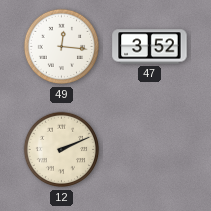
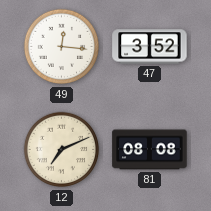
12: 2:11 -> 7:11
81: none -> 08:08
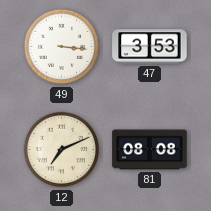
49: 12:16 -> 3:16
47: 3:52 -> 3:53
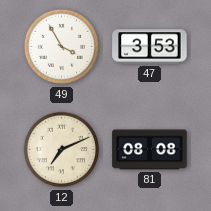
49: 3:16 -> 3:55
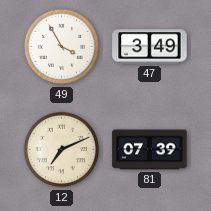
47: 3:53 -> 3:49
81: 08:08 -> 07:39
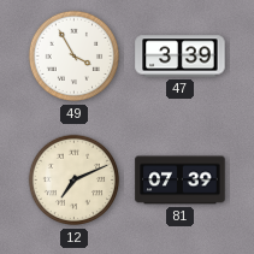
47: 3:49 -> 3:39
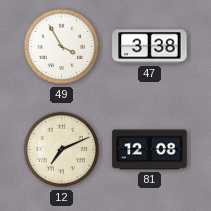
47: 3:39 -> 3:38
81: 07:39 -> 12:08
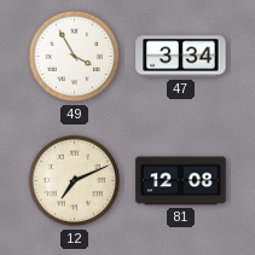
47: 3:38 -> 3:34
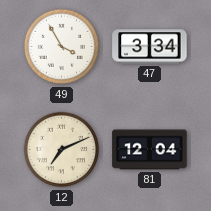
81: 12:08 -> 12:04
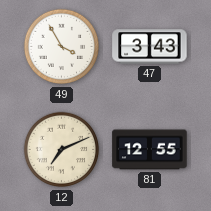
47: 3:34 -> 3:43
81: 12:04 -> 12:55
